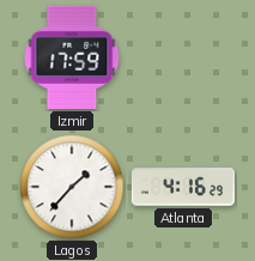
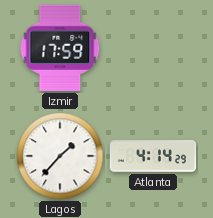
Atlanta: 4:16 -> 4:14
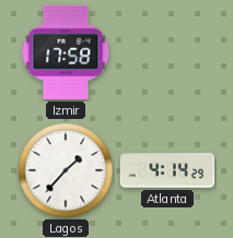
Izmir: 17:59 -> 17:58
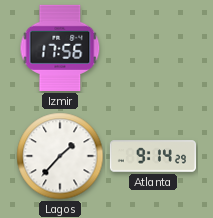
Izmir: 17:58 -> 17:56
Atlanta: 4:14 -> 9:14
